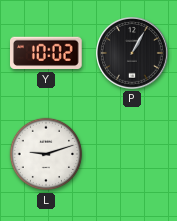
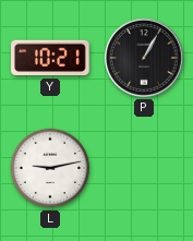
Y: 10:02 -> 10:21
L: 9:12 -> 9:13
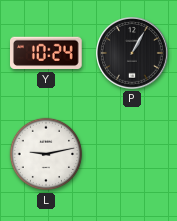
Y: 10:21 -> 10:24
